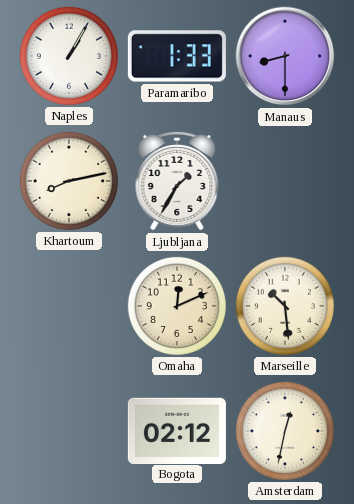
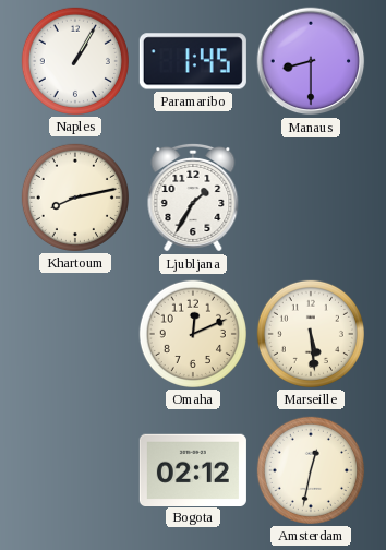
Paramaribo: 1:33 -> 1:45
Marseille: 10:29 -> 5:29
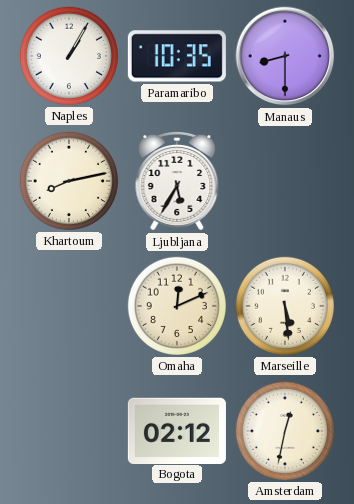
Paramaribo: 1:45 -> 10:35
Ljubljana: 1:35 -> 5:35
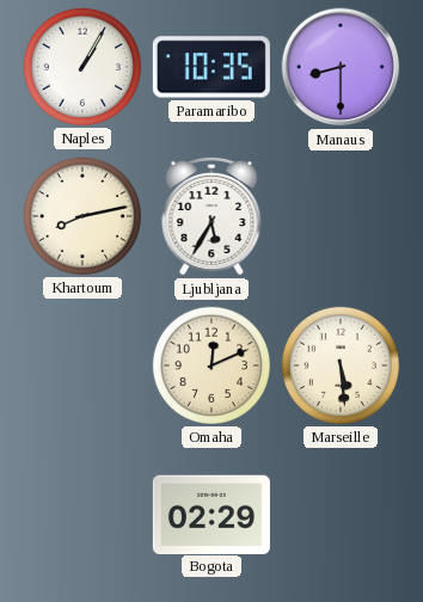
Bogota: 02:12 -> 02:29
Amsterdam: 12:32 -> none
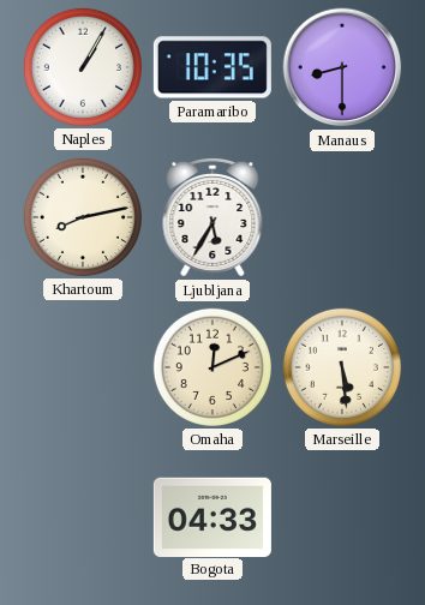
Bogota: 02:29 -> 04:33
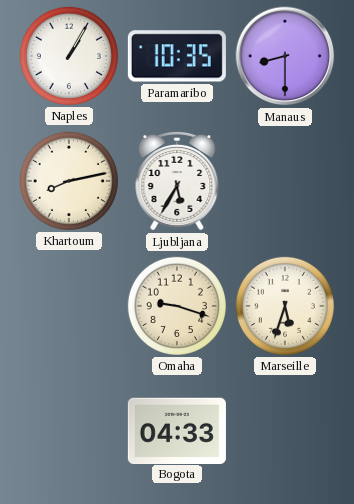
Omaha: 12:11 -> 9:18
Marseille: 5:29 -> 5:33
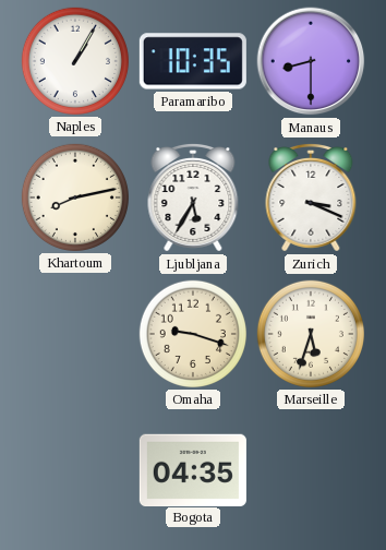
Zurich: none -> 3:19
Bogota: 04:33 -> 04:35
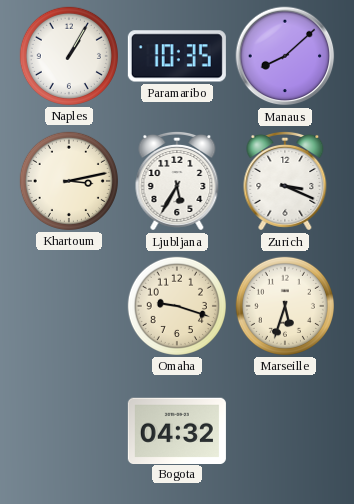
Manaus: 8:30 -> 8:08
Khartoum: 8:13 -> 3:13
Bogota: 04:35 -> 04:32
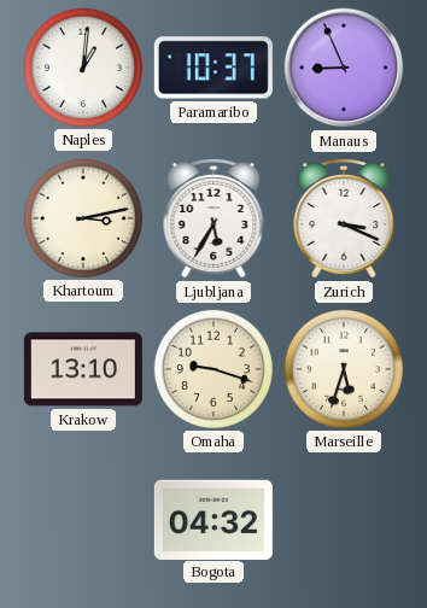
Naples: 1:05 -> 1:01
Paramaribo: 10:35 -> 10:37
Manaus: 8:08 -> 8:56
Krakow: none -> 13:10
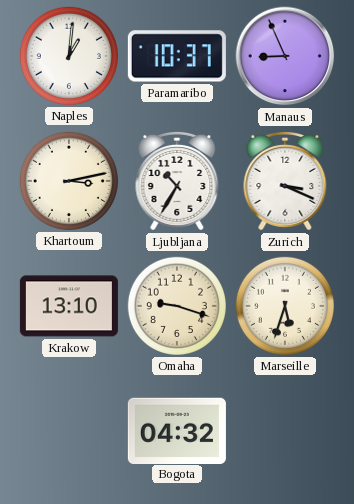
Ljubljana: 5:35 -> 10:35
